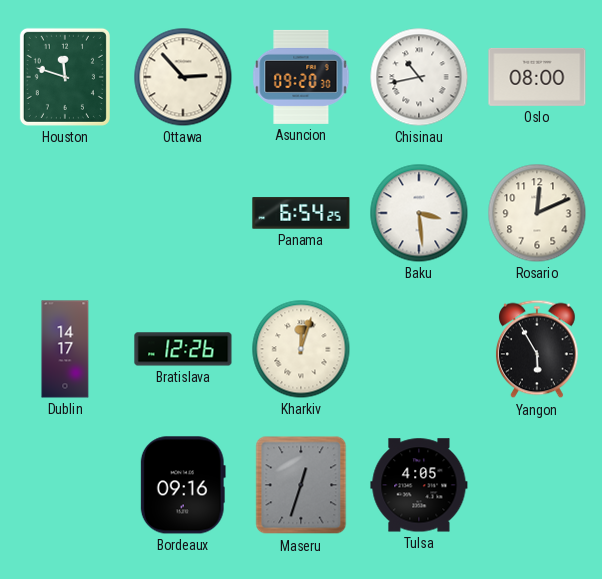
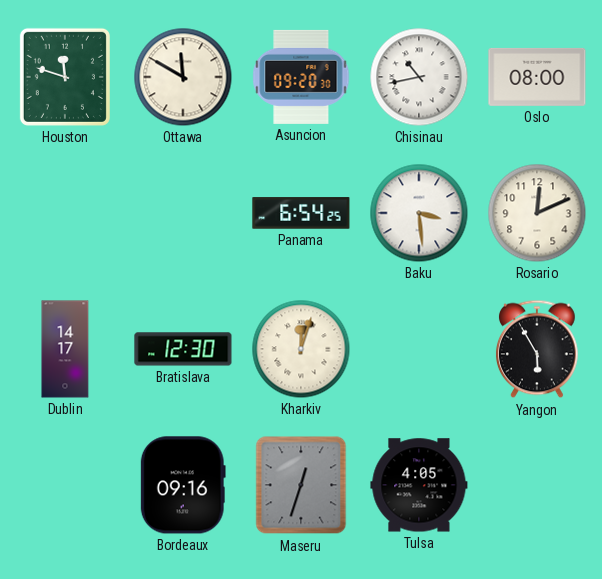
Ottawa: 2:53 -> 11:50
Bratislava: 12:26 -> 12:30
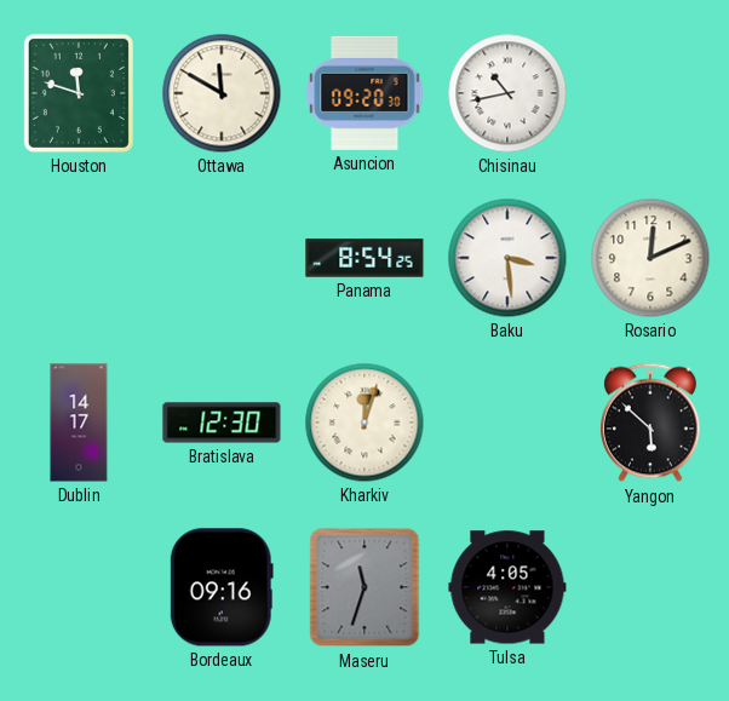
Oslo: 08:00 -> none
Panama: 6:54 -> 8:54
Yangon: 5:55 -> 5:52
Maseru: 12:33 -> 11:33
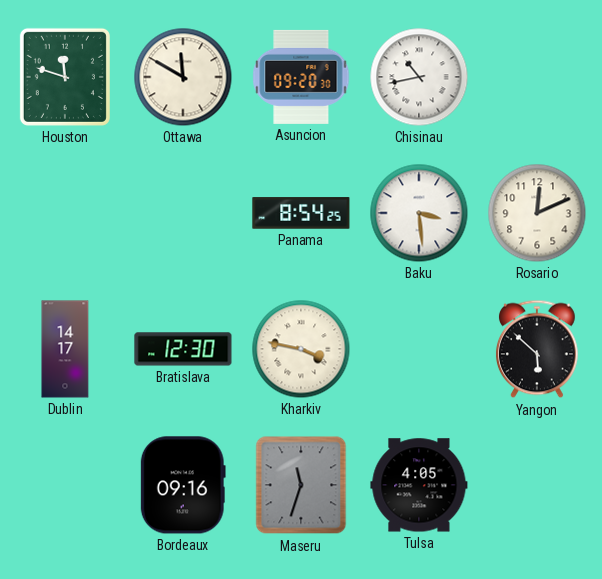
Kharkiv: 12:03 -> 3:47
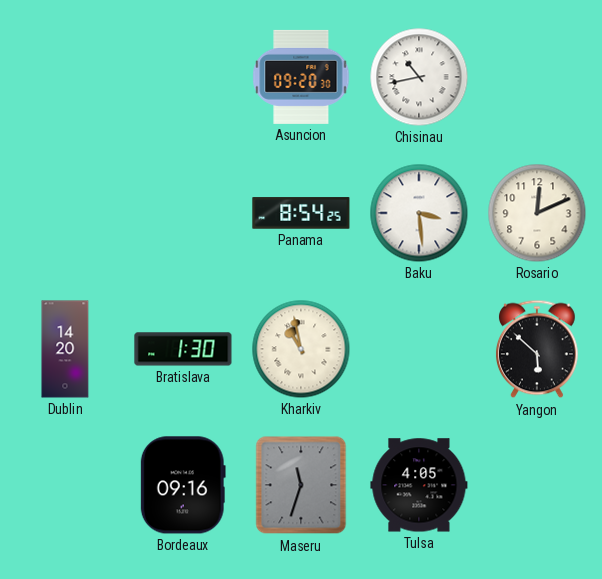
Houston: 11:48 -> none
Ottawa: 11:50 -> none
Dublin: 14:17 -> 14:20
Bratislava: 12:30 -> 1:30
Kharkiv: 3:47 -> 10:58
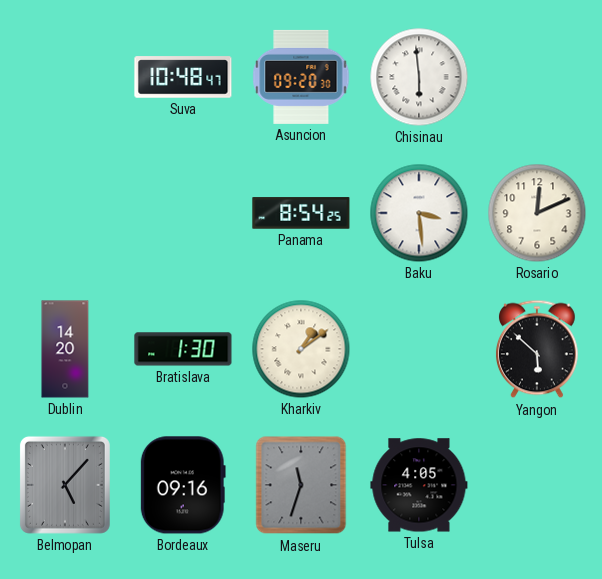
Suva: none -> 10:48
Chisinau: 10:43 -> 5:59
Kharkiv: 10:58 -> 1:09
Belmopan: none -> 5:07
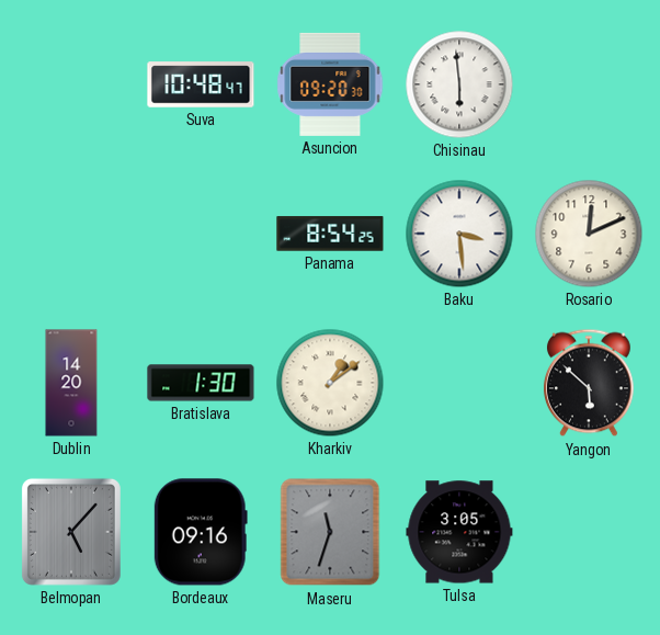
Tulsa: 4:05 -> 3:05
